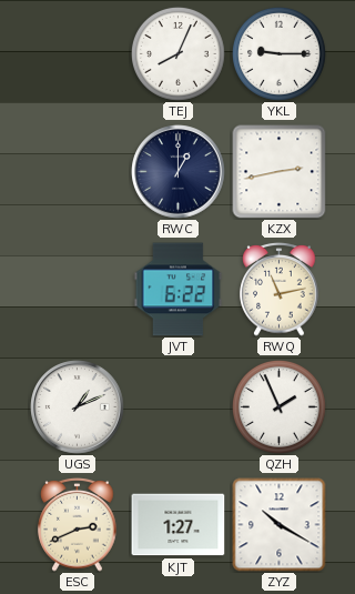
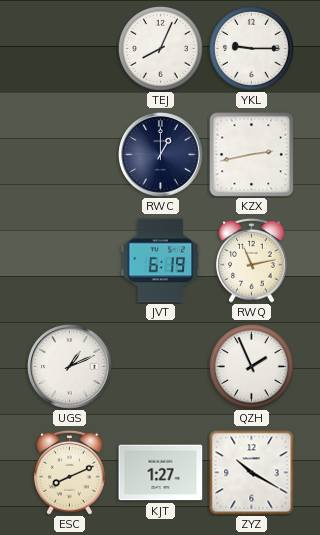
JVT: 6:22 -> 6:19
ESC: 2:41 -> 8:11
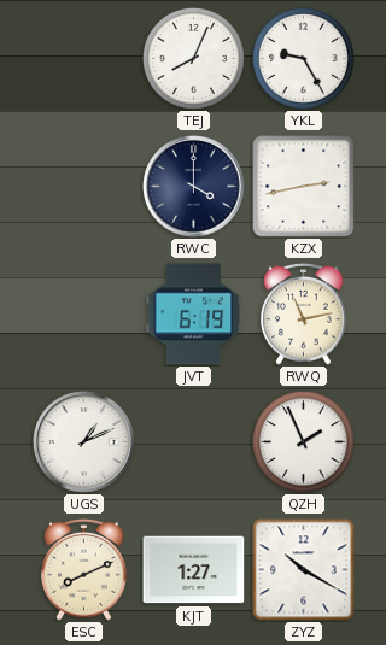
YKL: 9:15 -> 9:25
RWC: 1:00 -> 4:00
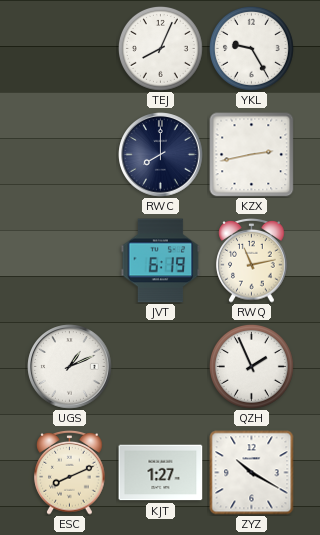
RWC: 4:00 -> 8:00
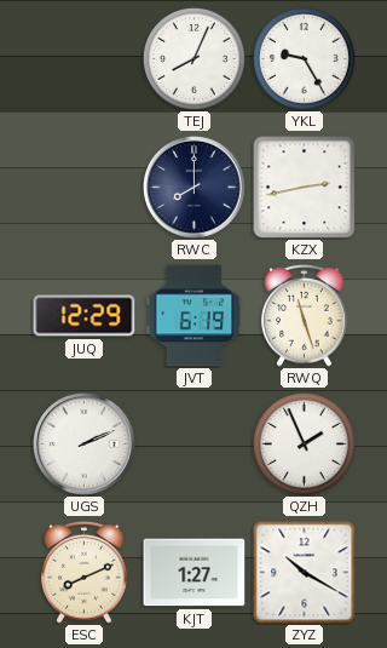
JUQ: none -> 12:29
RWQ: 11:13 -> 11:27
UGS: 1:11 -> 2:11
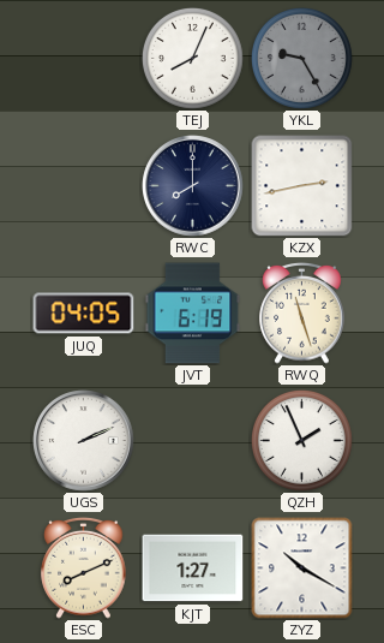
YKL dial: white -> grey
JUQ: 12:29 -> 04:05
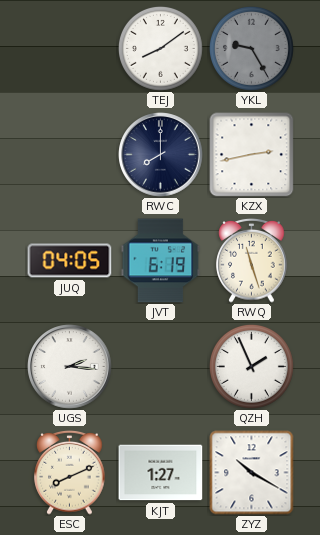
TEJ: 8:04 -> 8:09
UGS: 2:11 -> 2:16
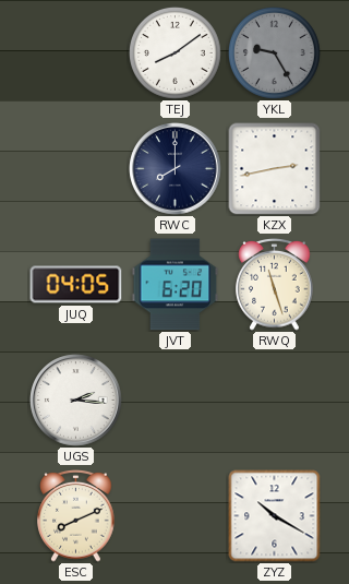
JVT: 6:19 -> 6:20
QZH: 1:56 -> none
KJT: 1:27 -> none
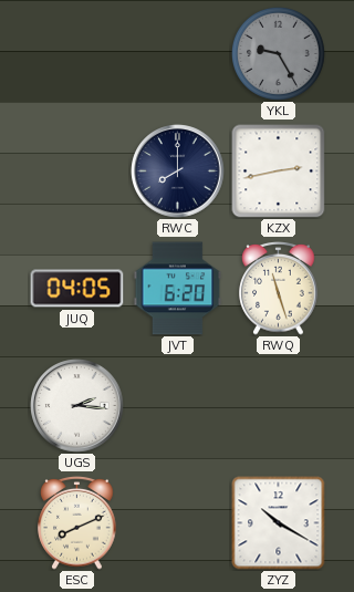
TEJ: 8:09 -> none
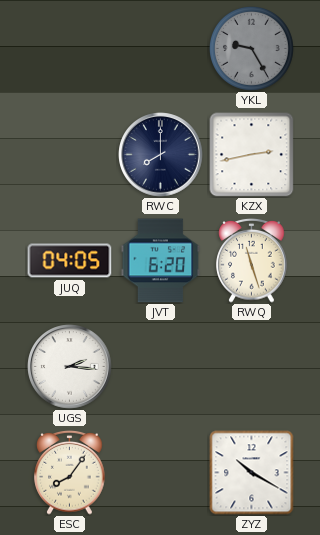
ESC: 8:11 -> 8:06
